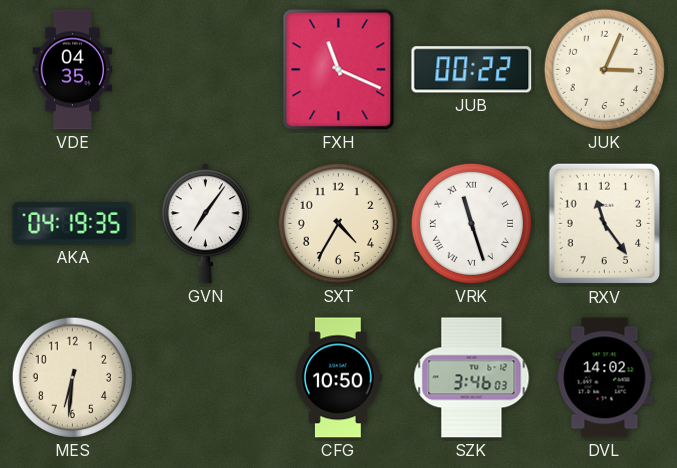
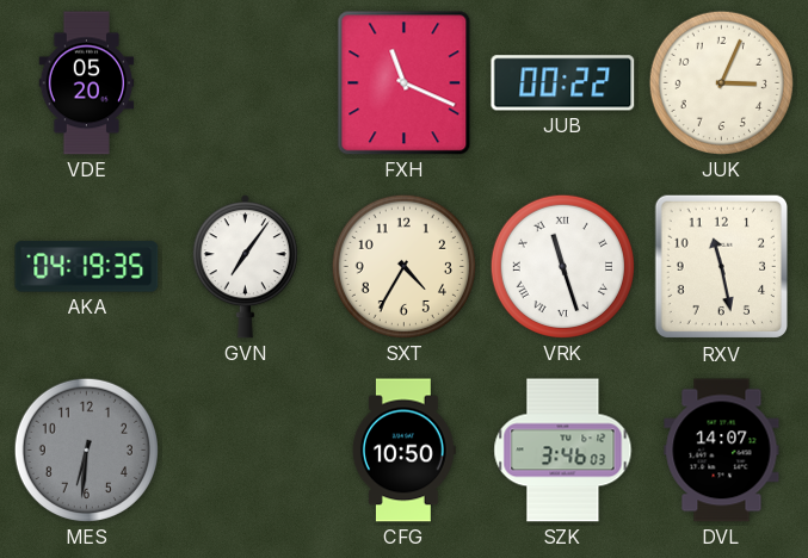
VDE: 04:35 -> 05:20
RXV: 11:24 -> 11:28
MES dial: cream -> grey
DVL: 14:02 -> 14:07
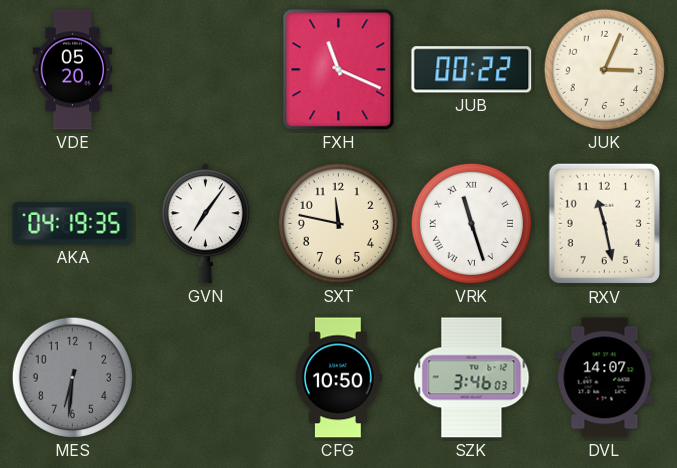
SXT: 4:35 -> 11:47
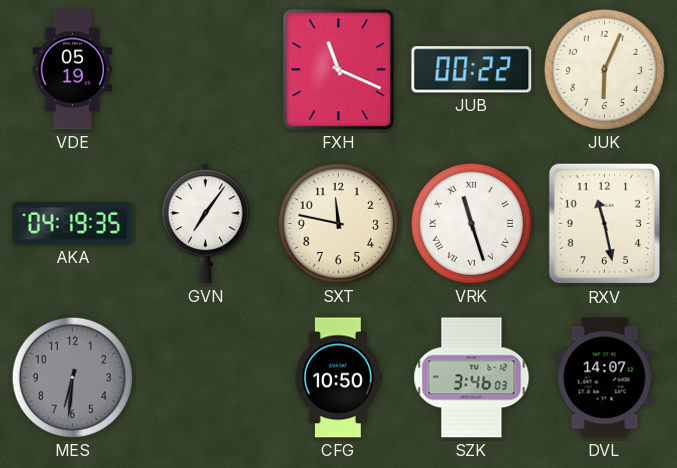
VDE: 05:20 -> 05:19
JUK: 3:04 -> 6:04
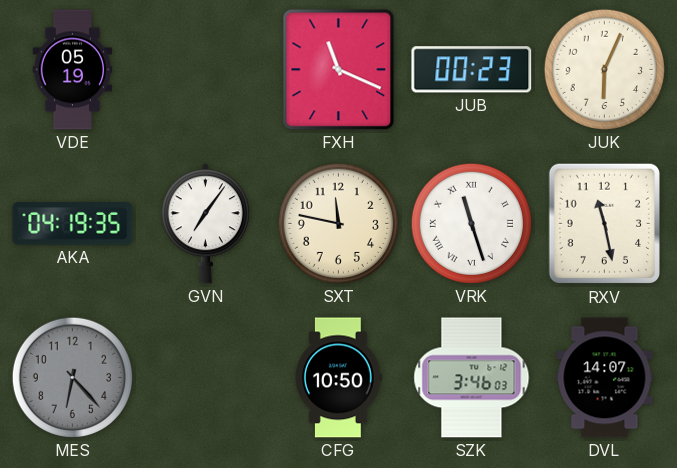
JUB: 00:22 -> 00:23
MES: 6:31 -> 6:23
